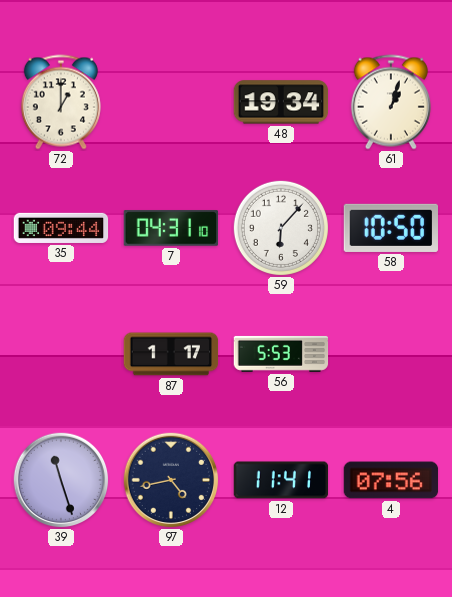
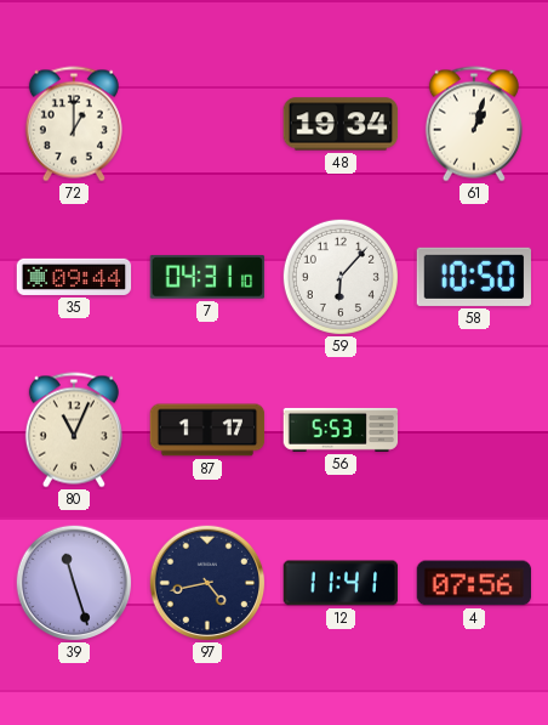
80: none -> 11:04
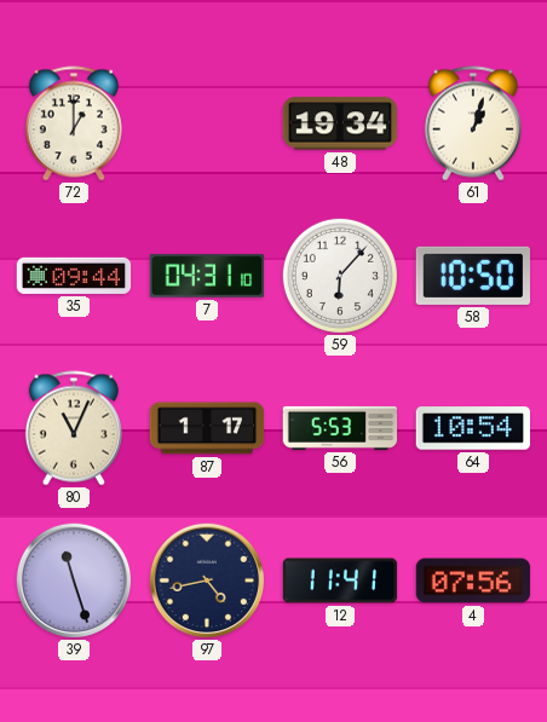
64: none -> 10:54
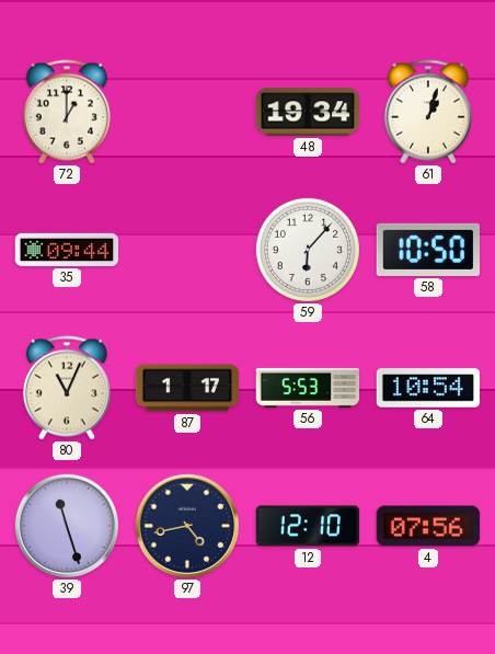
7: 04:31 -> none
12: 11:41 -> 12:10
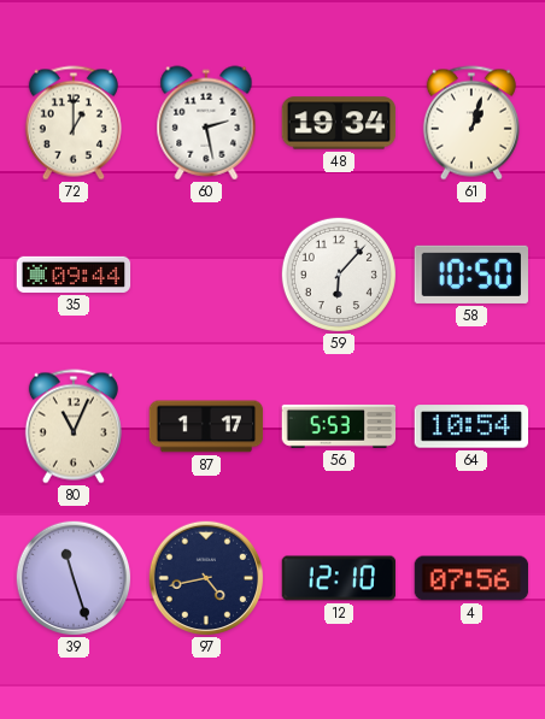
60: none -> 2:28
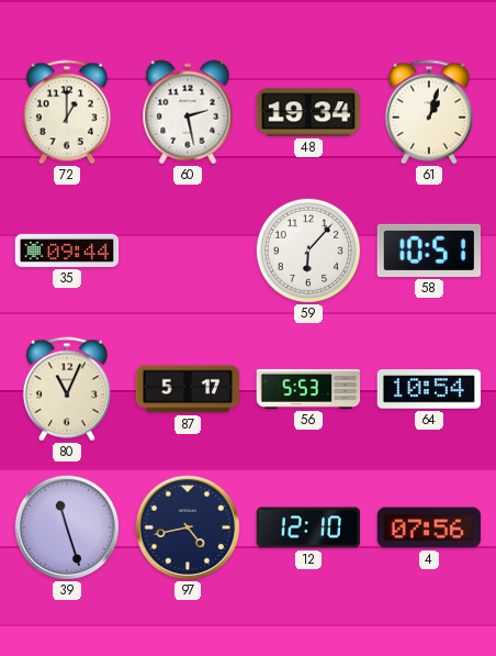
58: 10:50 -> 10:51
87: 1:17 -> 5:17
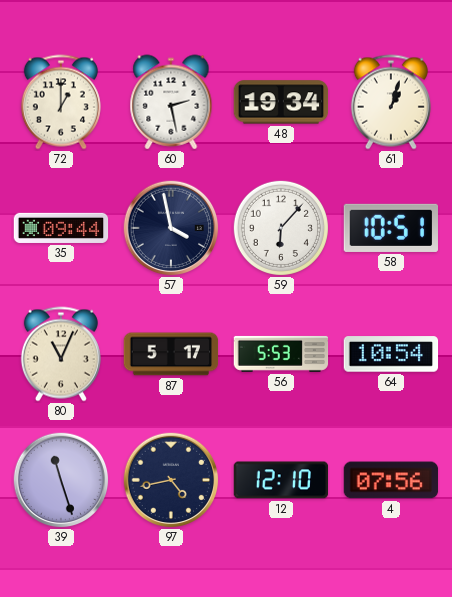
57: none -> 3:58
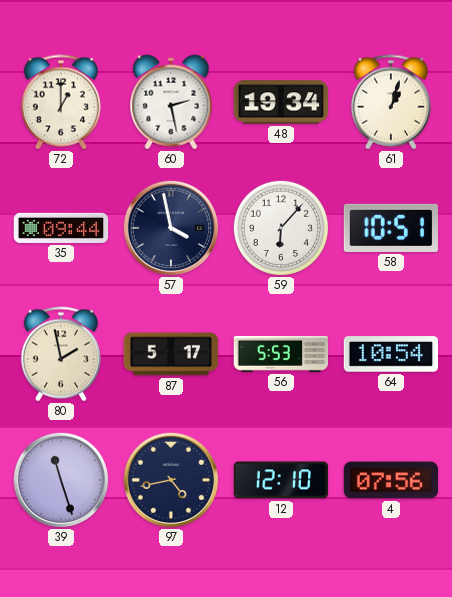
80: 11:04 -> 1:58
